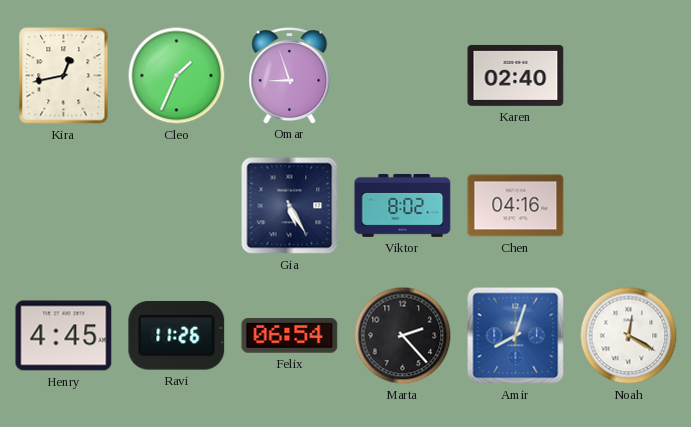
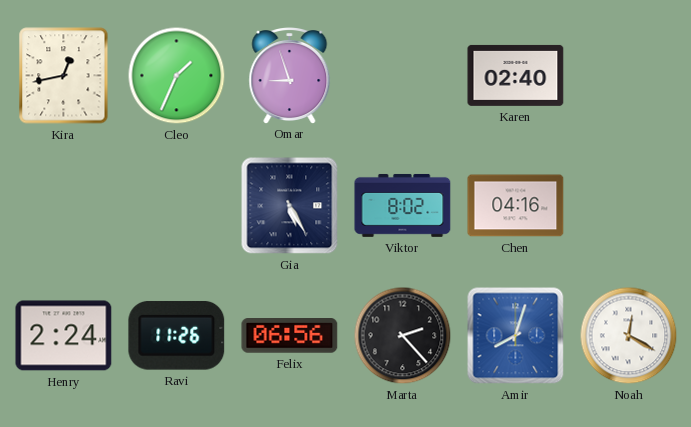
Henry: 4:45 -> 2:24
Felix: 06:54 -> 06:56
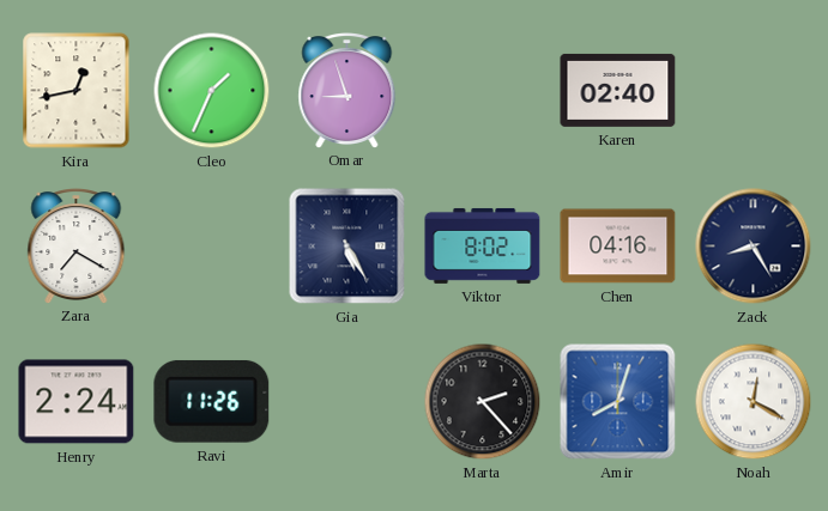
Zara: none -> 7:20
Zack: none -> 8:25
Felix: 06:56 -> none
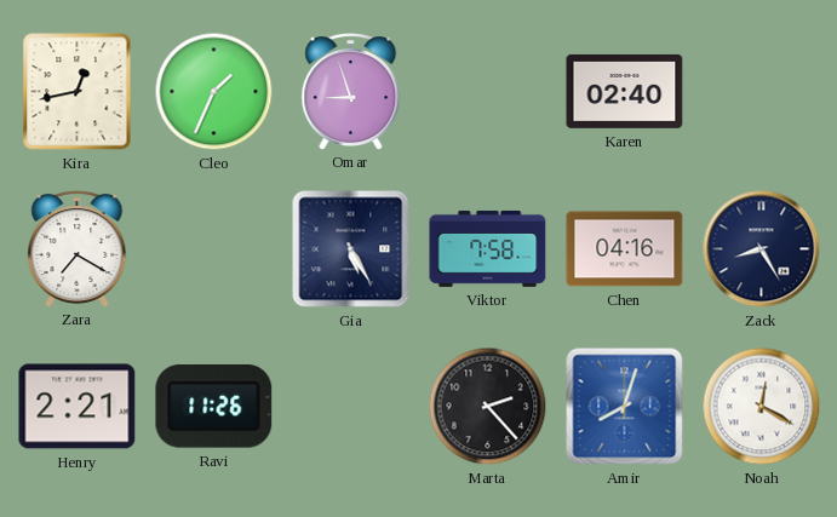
Viktor: 8:02 -> 7:58
Henry: 2:24 -> 2:21
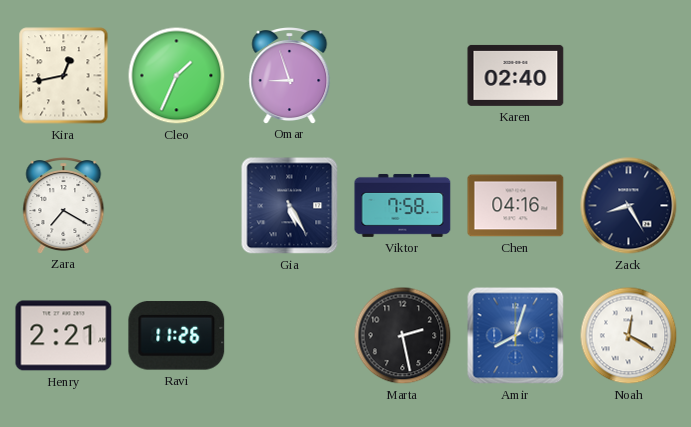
Marta: 2:23 -> 2:28
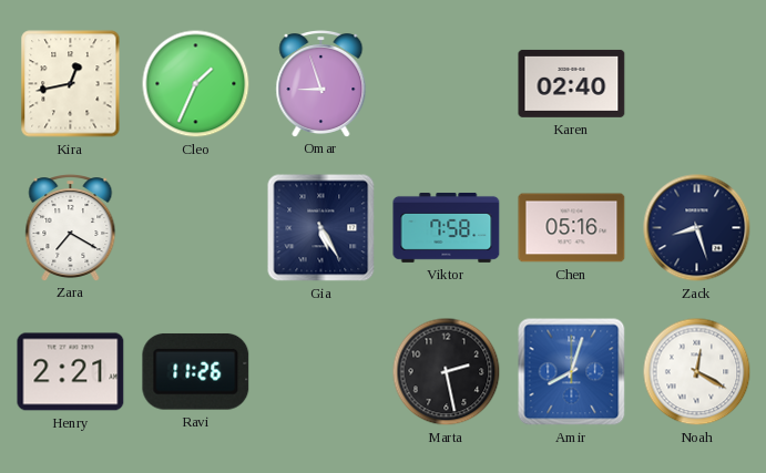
Chen: 04:16 -> 05:16
Zack: 8:25 -> 8:27
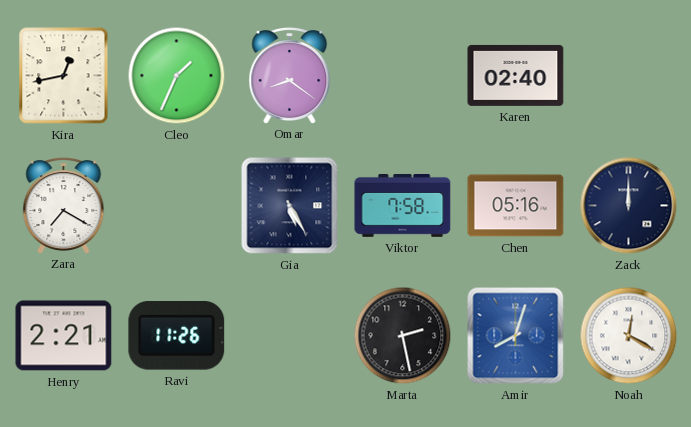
Omar: 8:57 -> 8:21
Zack: 8:27 -> 12:00
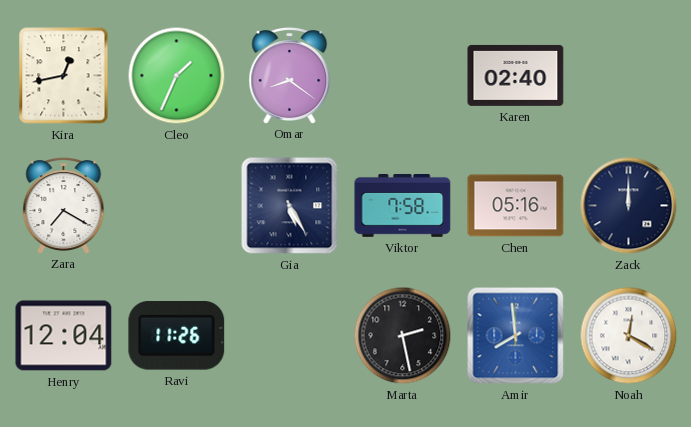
Henry: 2:21 -> 12:04
Amir: 8:03 -> 7:59
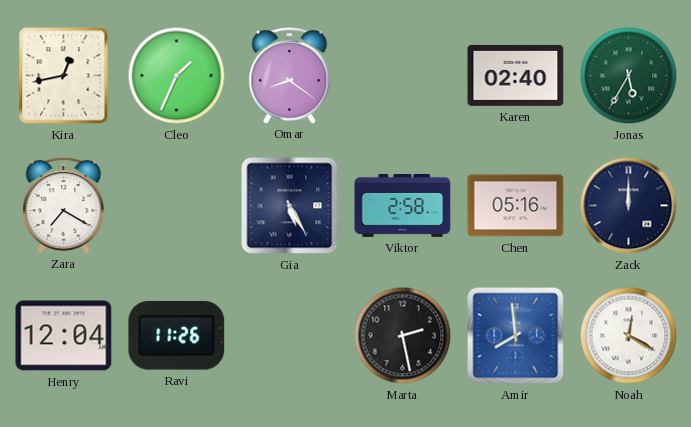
Jonas: none -> 5:35
Viktor: 7:58 -> 2:58
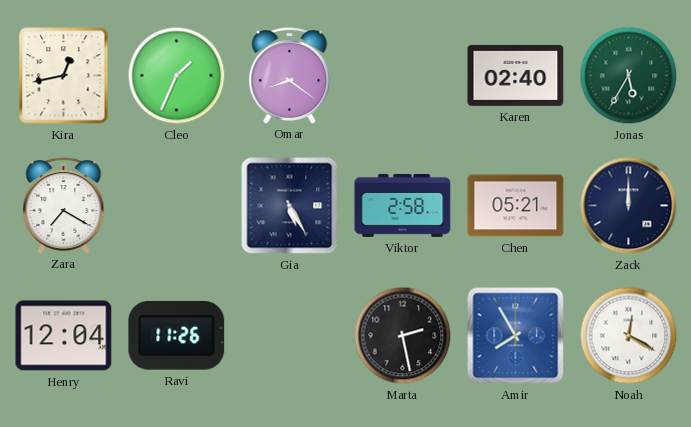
Chen: 05:16 -> 05:21
Amir: 7:59 -> 7:55
